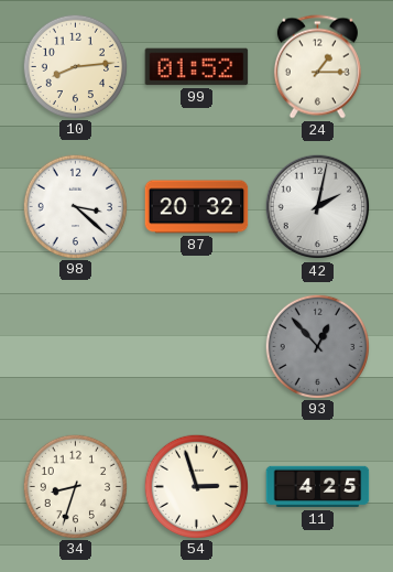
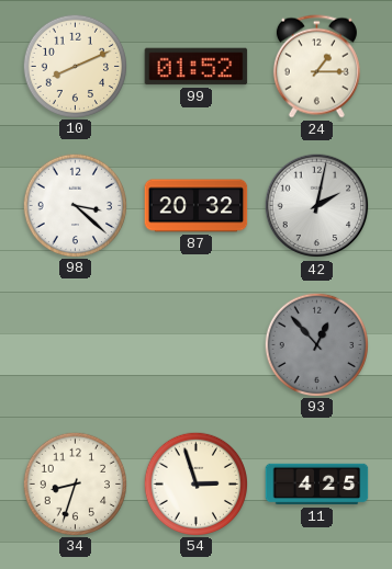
10: 8:14 -> 8:11
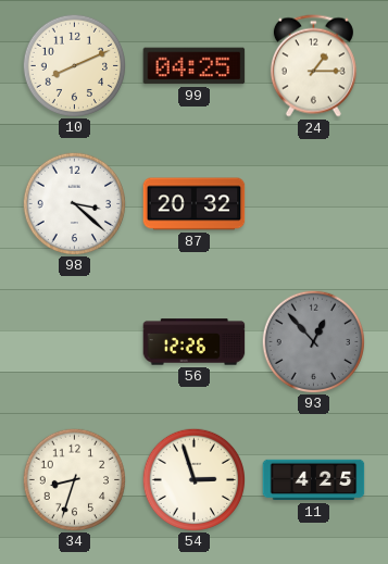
99: 01:52 -> 04:25
42: 2:02 -> none
56: none -> 12:26
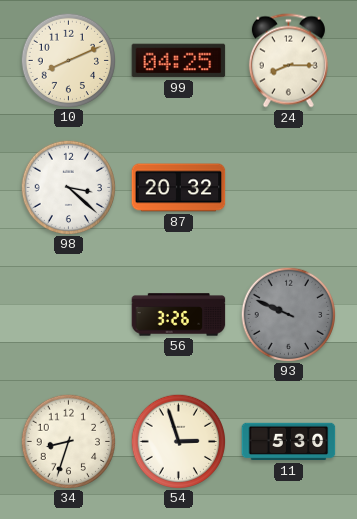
24: 1:15 -> 8:15
56: 12:26 -> 3:26
93: 12:53 -> 9:49
11: 4:25 -> 5:30
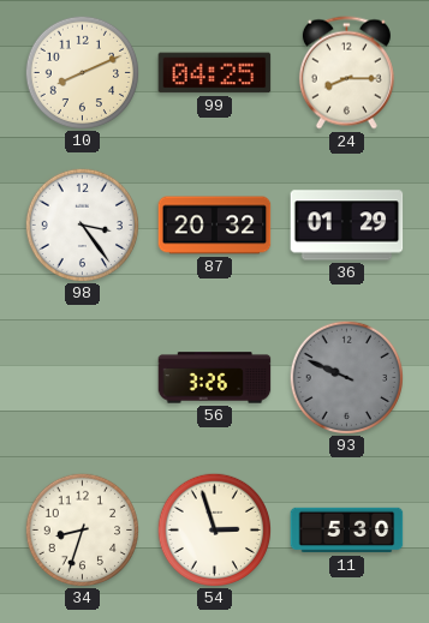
98: 3:22 -> 3:24
36: none -> 01:29
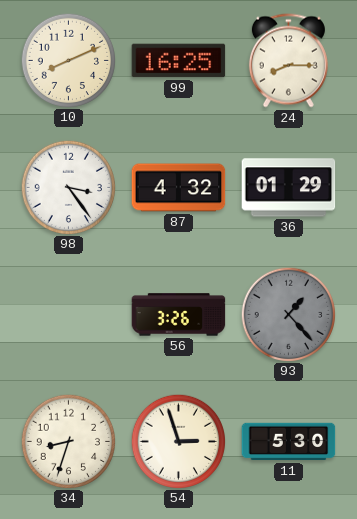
99: 04:25 -> 16:25
87: 20:32 -> 4:32
93: 9:49 -> 1:23
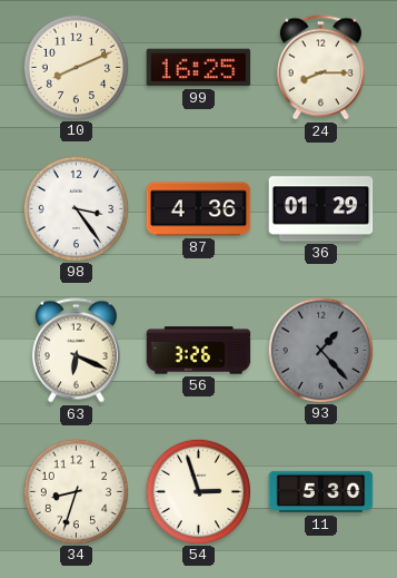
87: 4:32 -> 4:36
63: none -> 6:19
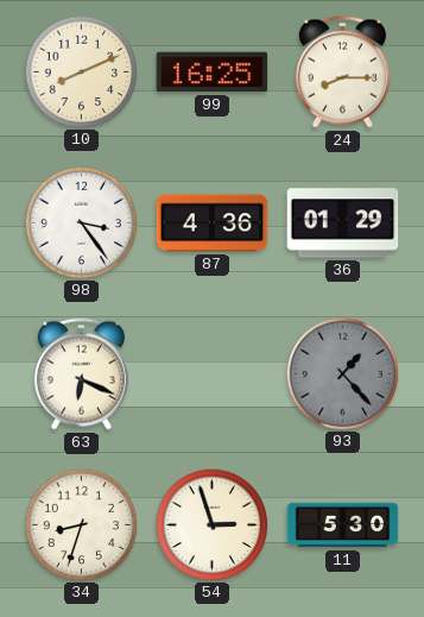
56: 3:26 -> none
